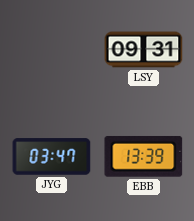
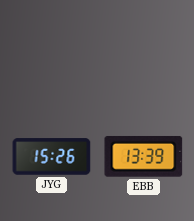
LSY: 09:31 -> none
JYG: 03:47 -> 15:26
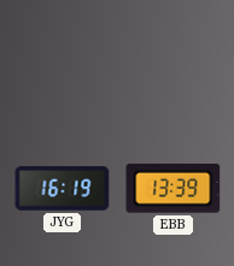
JYG: 15:26 -> 16:19
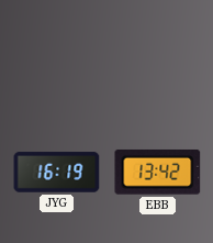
EBB: 13:39 -> 13:42
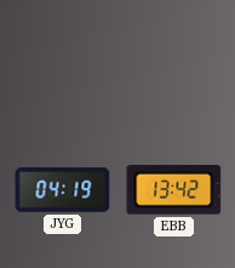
JYG: 16:19 -> 04:19
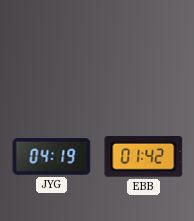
EBB: 13:42 -> 01:42
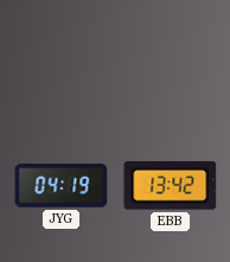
EBB: 01:42 -> 13:42
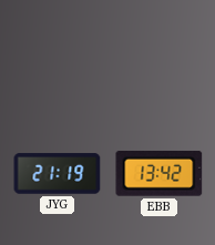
JYG: 04:19 -> 21:19
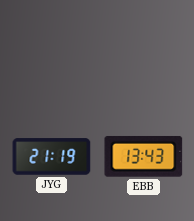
EBB: 13:42 -> 13:43
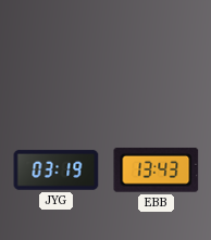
JYG: 21:19 -> 03:19
